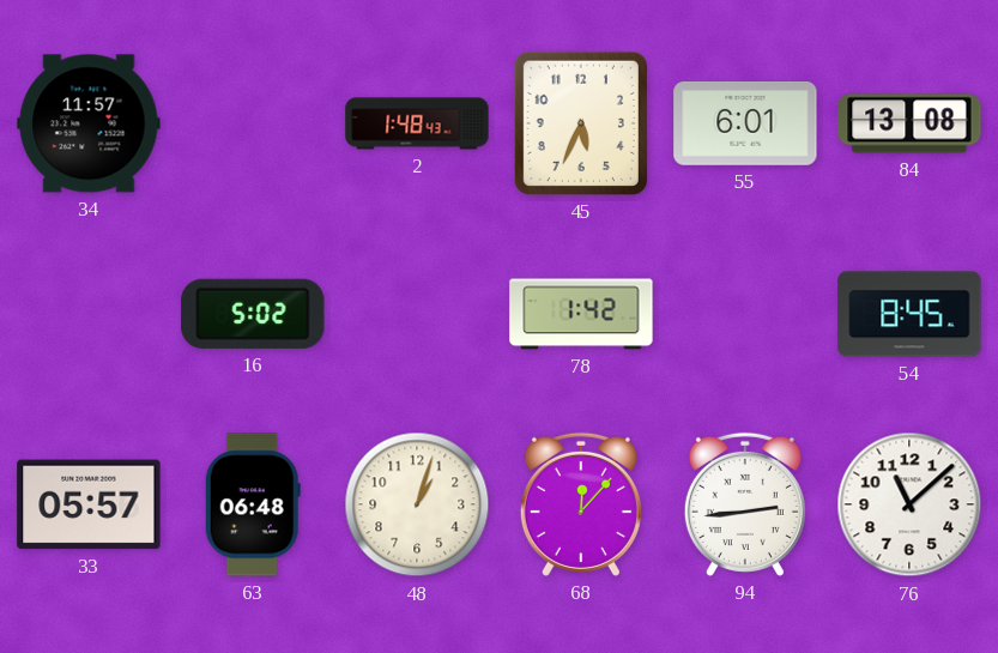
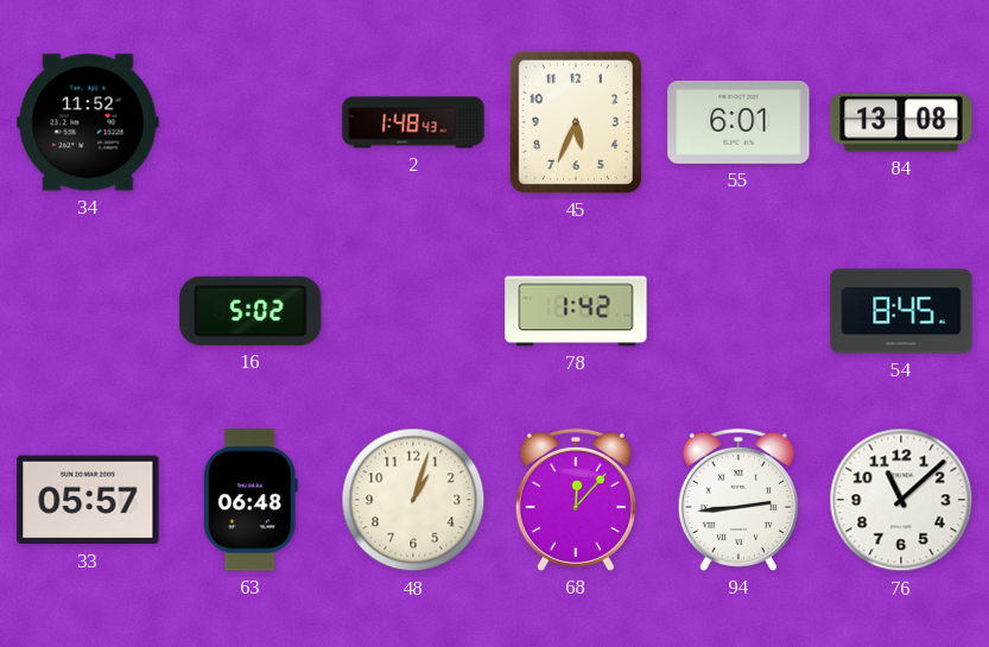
34: 11:57 -> 11:52
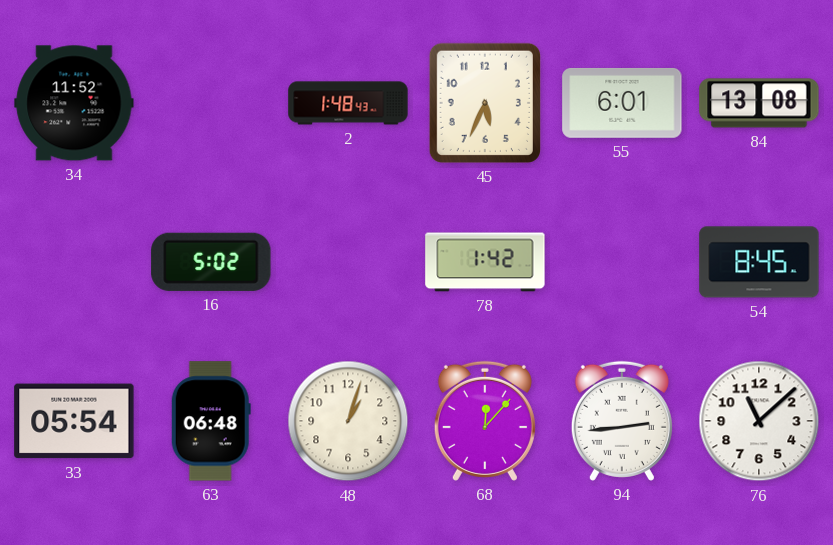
33: 05:57 -> 05:54
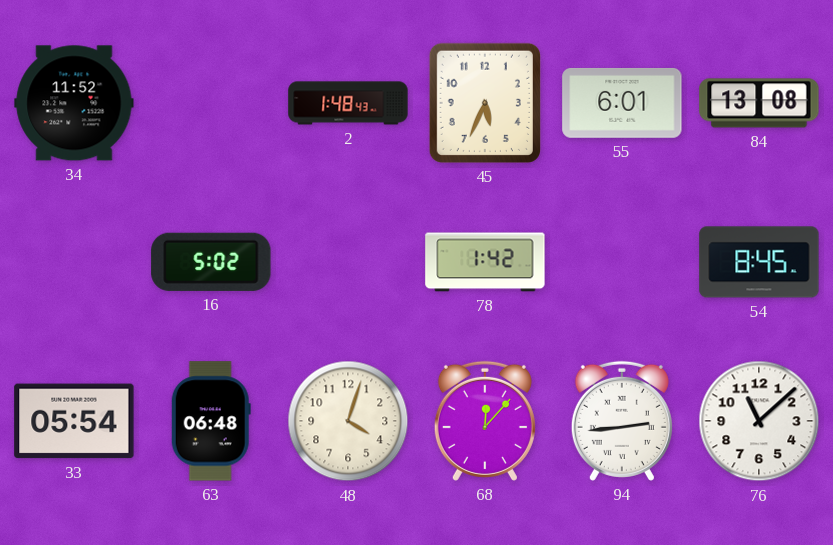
48: 1:03 -> 4:03
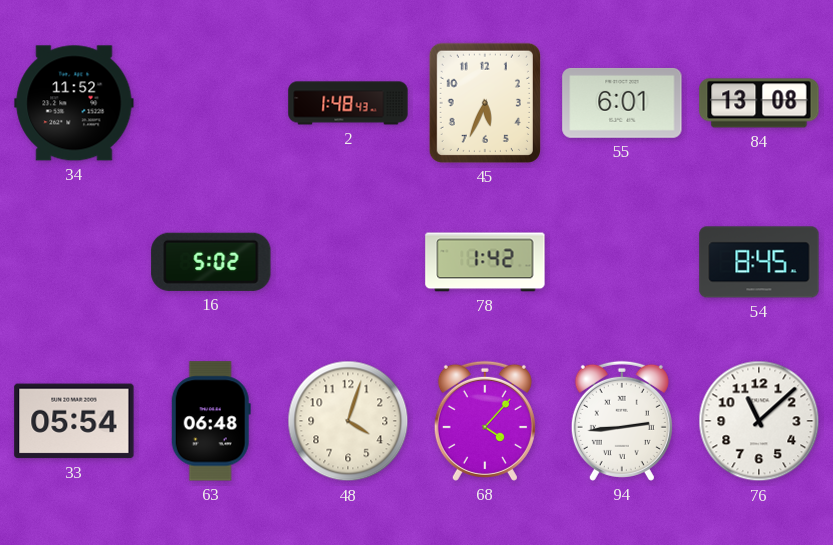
68: 12:07 -> 4:07
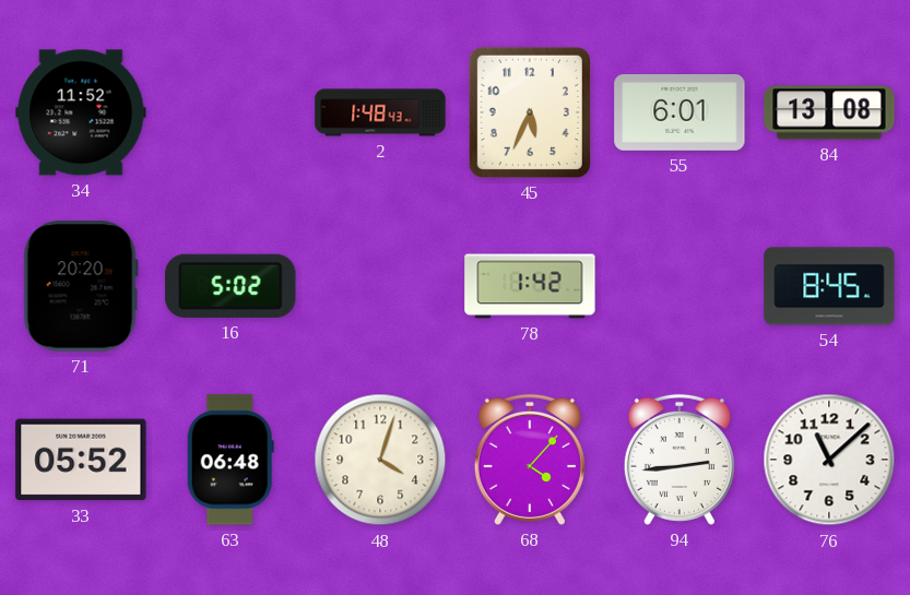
71: none -> 20:20
33: 05:54 -> 05:52
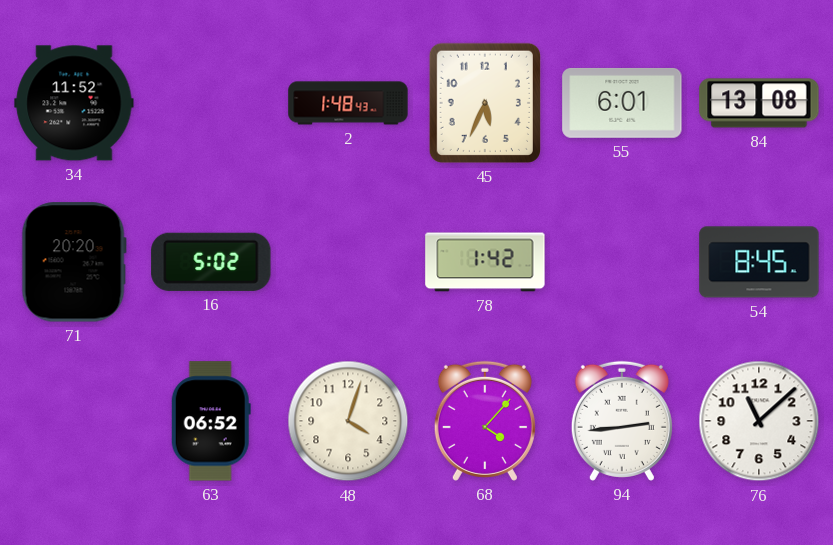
33: 05:52 -> none
63: 06:48 -> 06:52
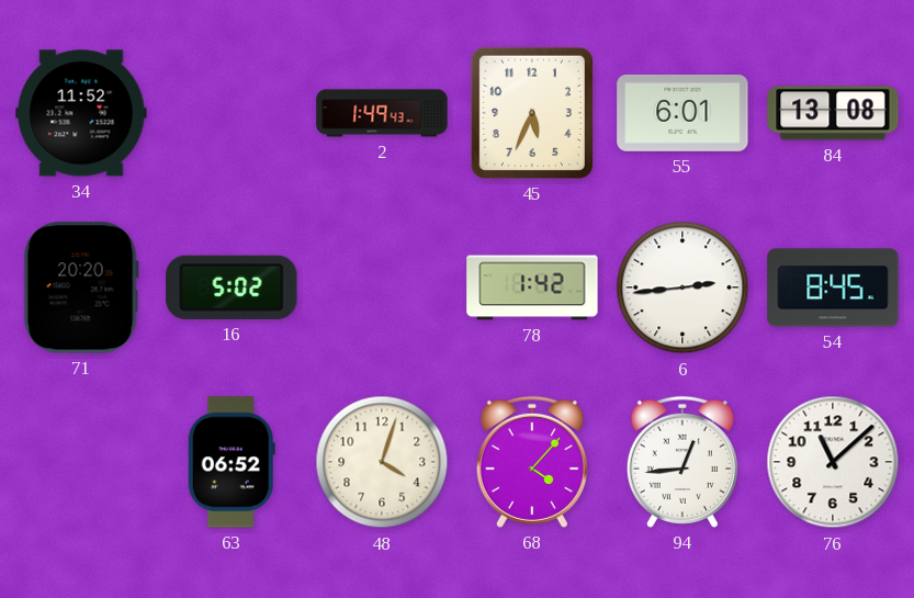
2: 1:48 -> 1:49
6: none -> 2:44
94: 2:44 -> 12:44
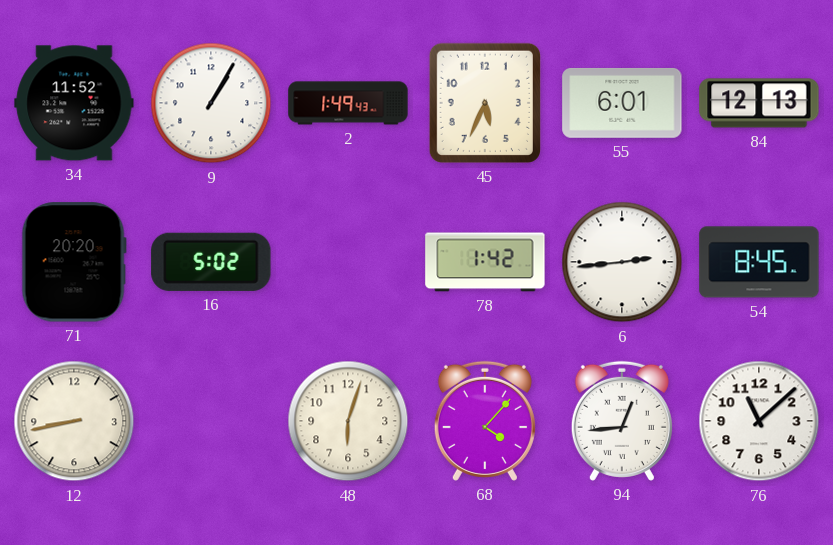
9: none -> 1:05
84: 13:08 -> 12:13
12: none -> 8:43
63: 06:52 -> none
48: 4:03 -> 6:03
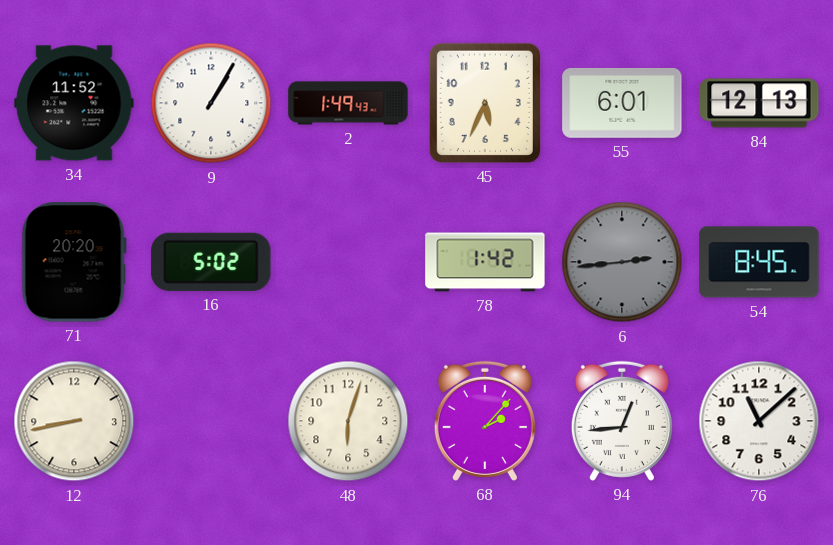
6 dial: white -> grey
68: 4:07 -> 2:07
